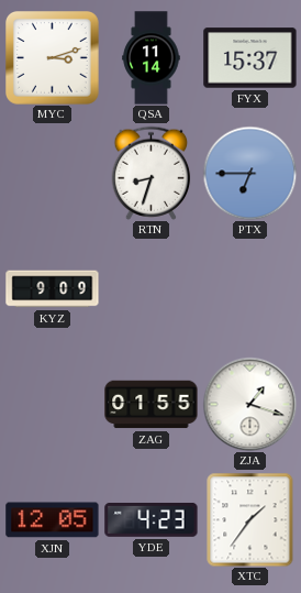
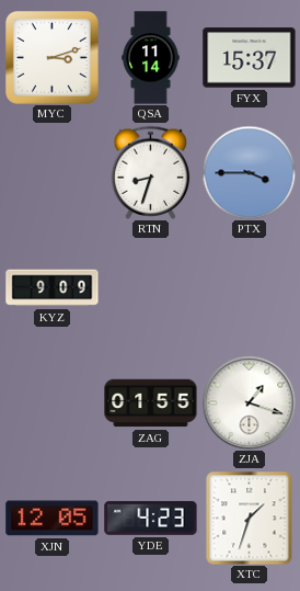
PTX: 6:45 -> 3:45
XTC: 1:36 -> 1:33
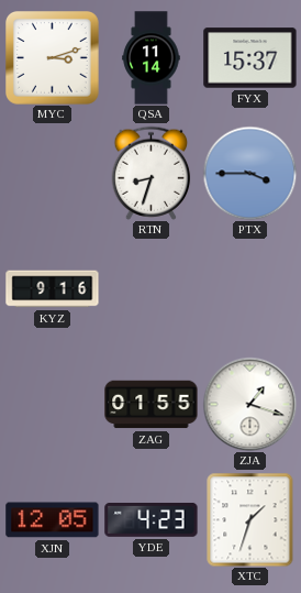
KYZ: 9:09 -> 9:16
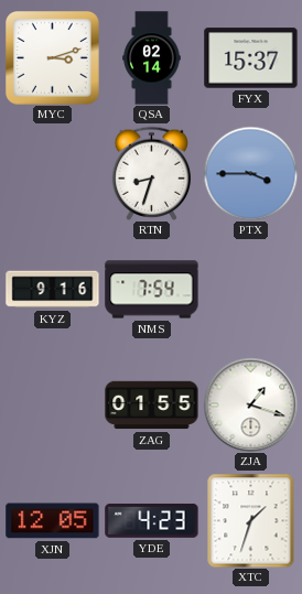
QSA: 11:14 -> 02:14
NMS: none -> 7:54
